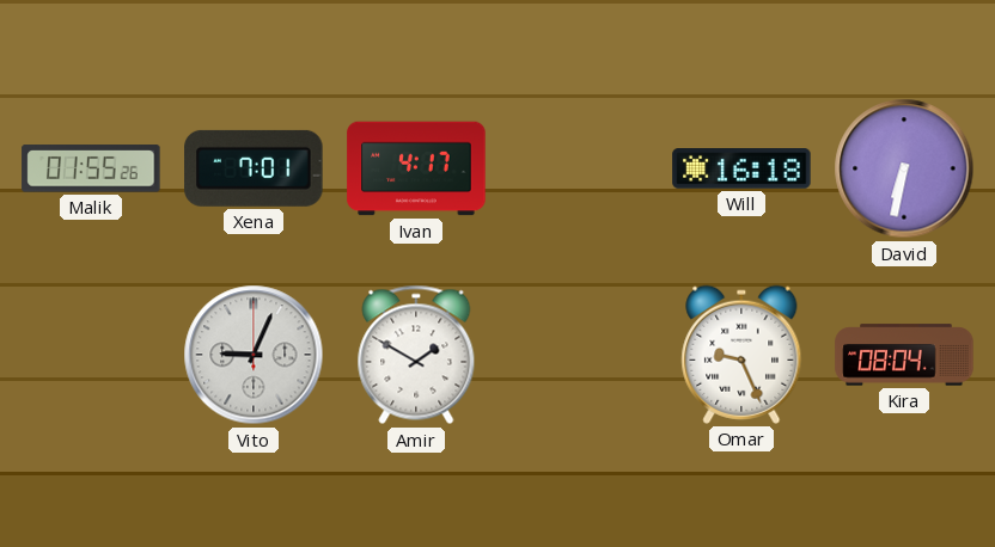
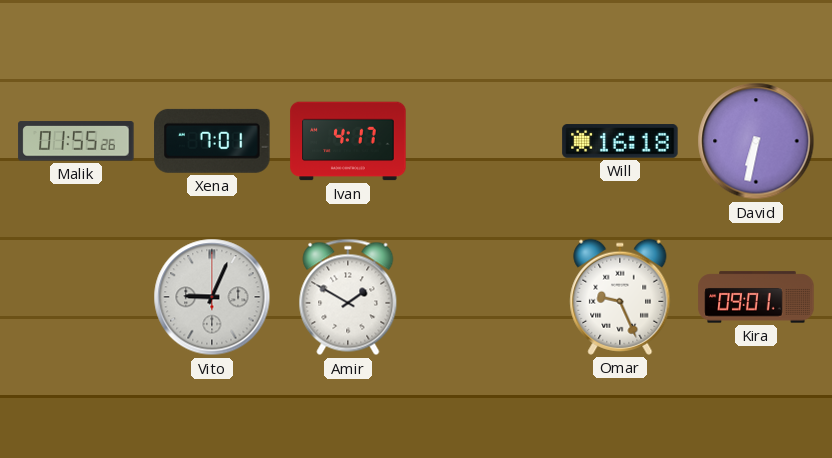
Kira: 08:04 -> 09:01
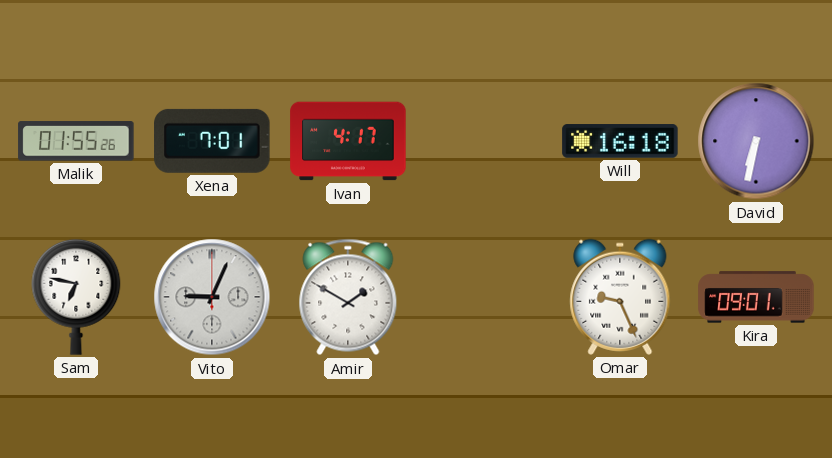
Sam: none -> 6:47
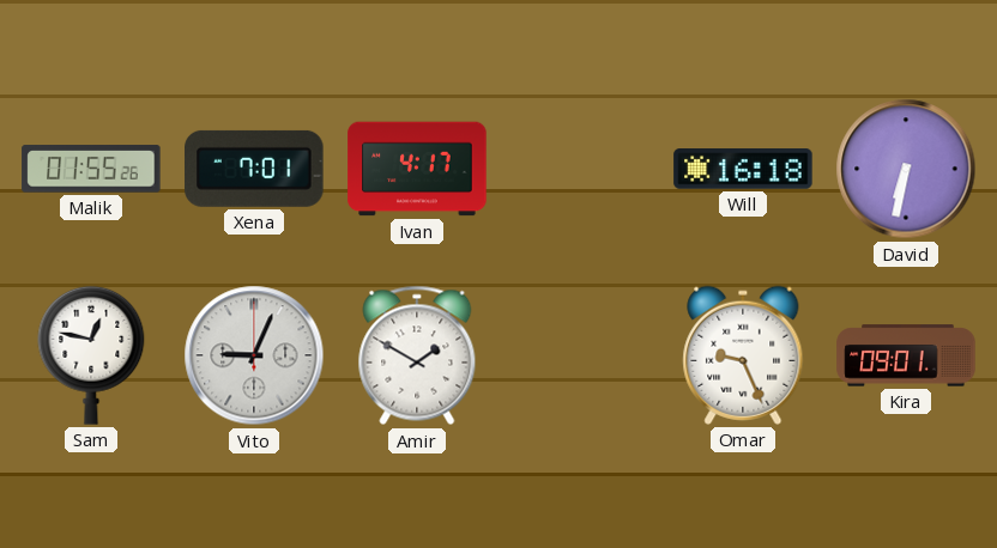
Sam: 6:47 -> 12:47
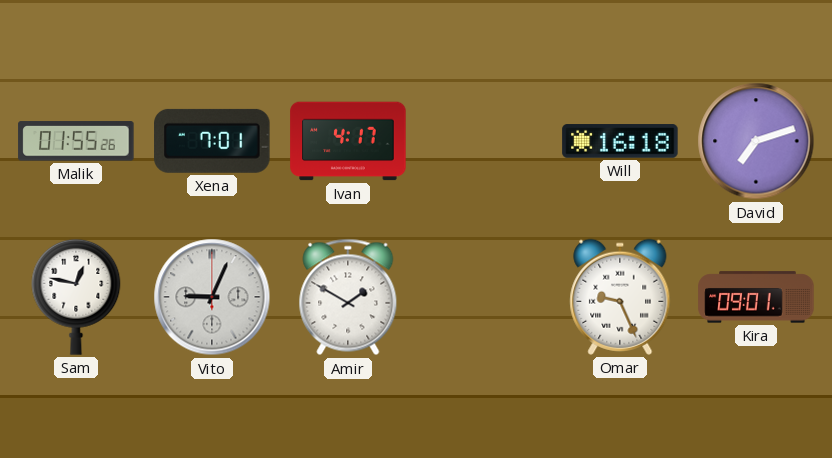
David: 6:32 -> 7:12
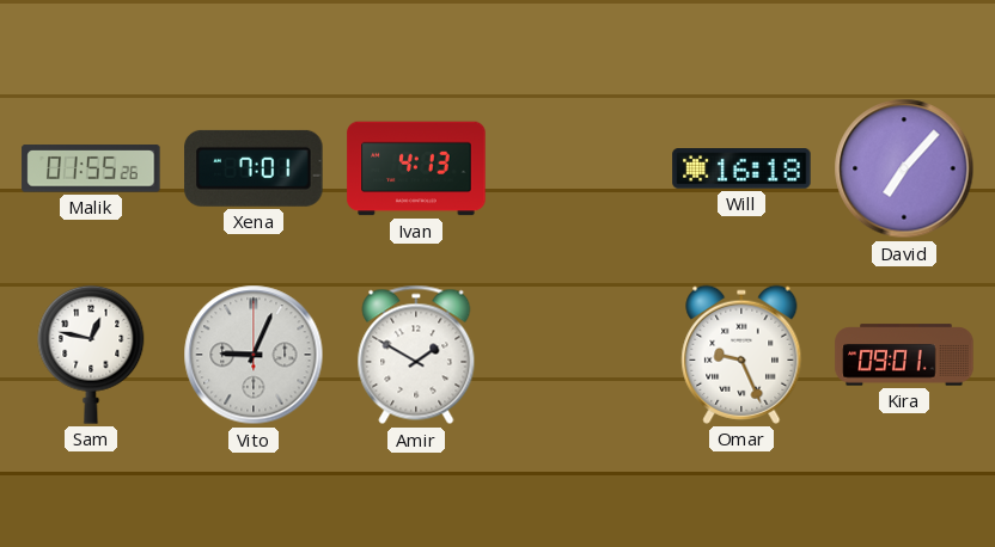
Ivan: 4:17 -> 4:13
David: 7:12 -> 7:07
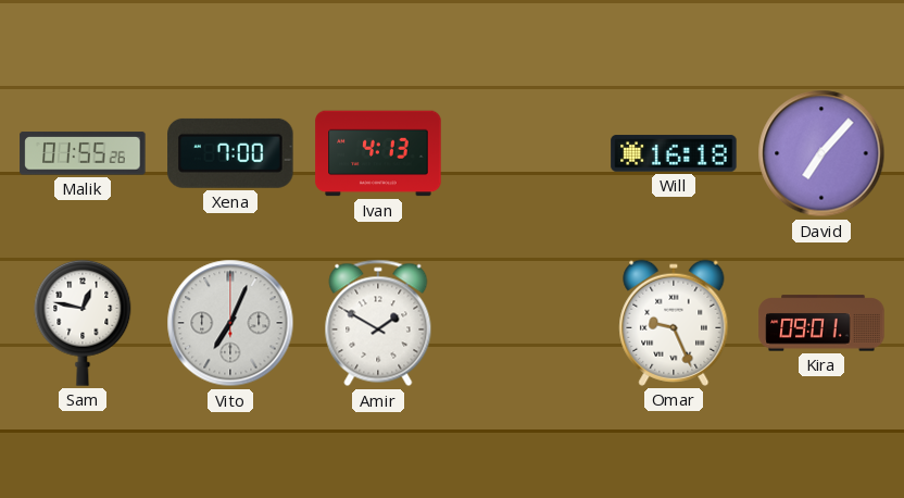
Xena: 7:01 -> 7:00
Vito: 9:04 -> 7:04
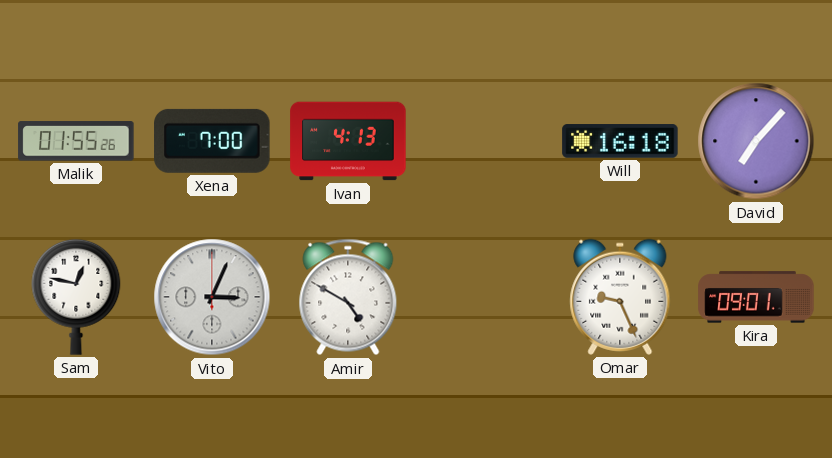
Vito: 7:04 -> 3:04
Amir: 1:50 -> 4:50
